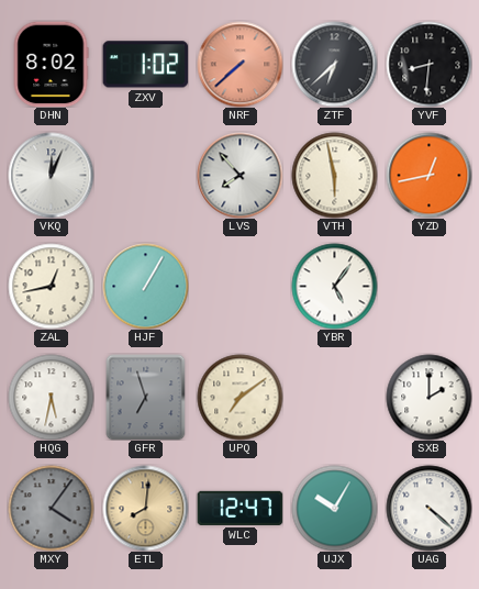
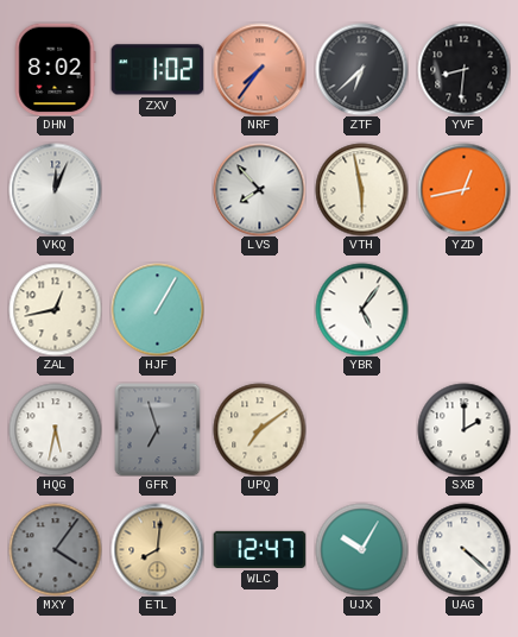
NRF: 7:38 -> 7:36
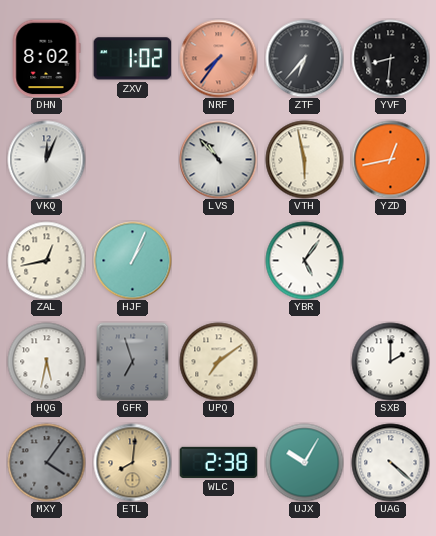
ZTF: 6:38 -> 6:37
LVS: 7:53 -> 10:53
HJF: 1:05 -> 1:04
WLC: 12:47 -> 2:38
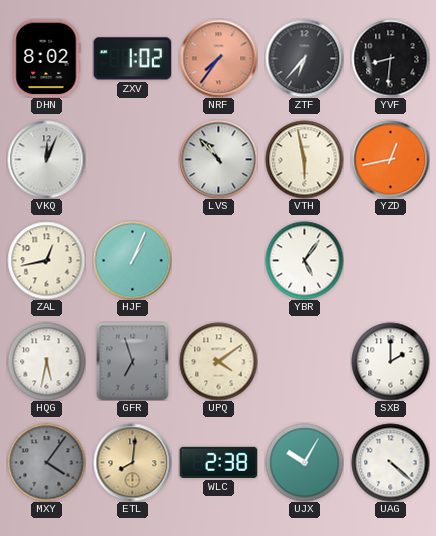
UPQ: 7:09 -> 4:09
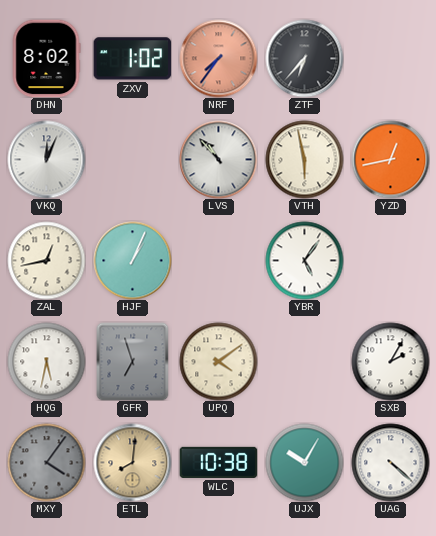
YVF: 8:31 -> none
SXB: 2:00 -> 2:05
WLC: 2:38 -> 10:38
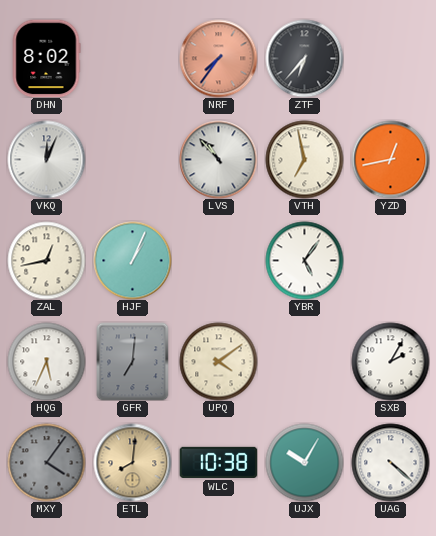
ZXV: 1:02 -> none
VTH: 5:58 -> 6:58
HQG: 5:32 -> 5:34
GFR: 6:57 -> 7:01
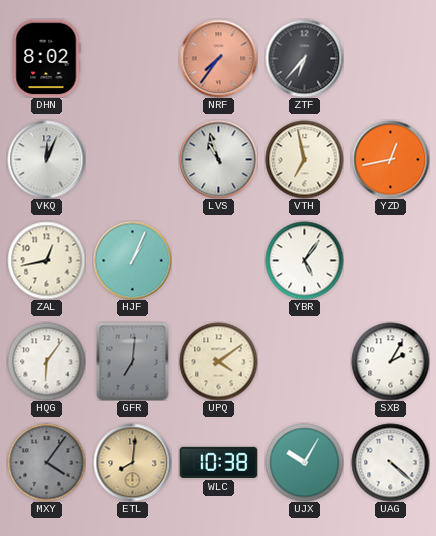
LVS: 10:53 -> 10:57
HQG: 5:34 -> 6:06
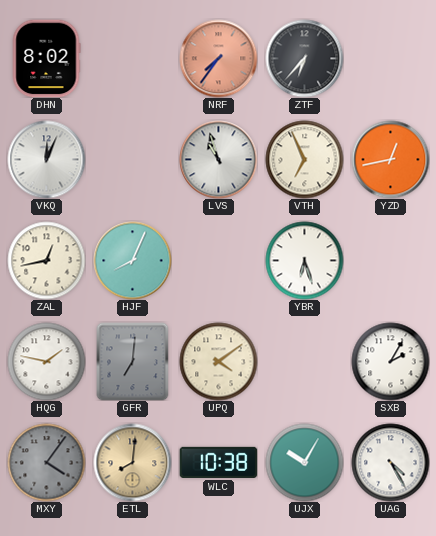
VTH: 6:58 -> 6:56
HJF: 1:04 -> 8:04
YBR: 5:06 -> 6:27
HQG: 6:06 -> 1:47
UAG: 4:22 -> 4:25
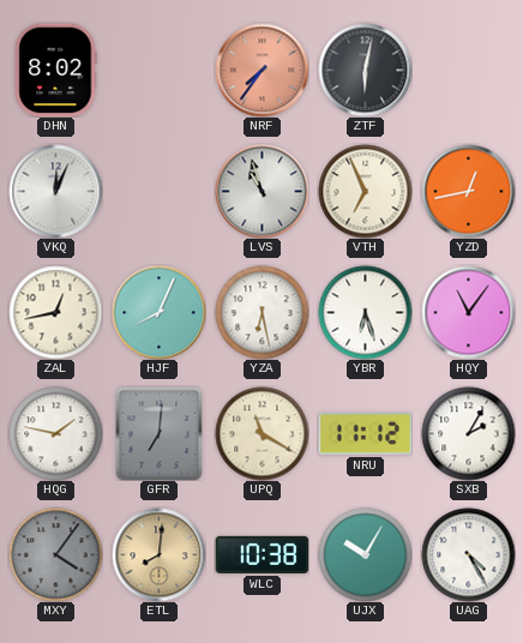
ZTF: 6:37 -> 6:02
YZA: none -> 6:28
HQY: none -> 11:06
UPQ: 4:09 -> 11:20
NRU: none -> 11:12
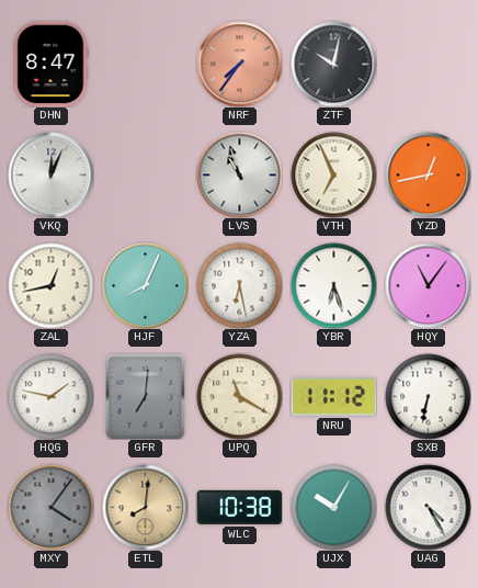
DHN: 8:02 -> 8:47
ZTF: 6:02 -> 10:02
SXB: 2:05 -> 6:32
